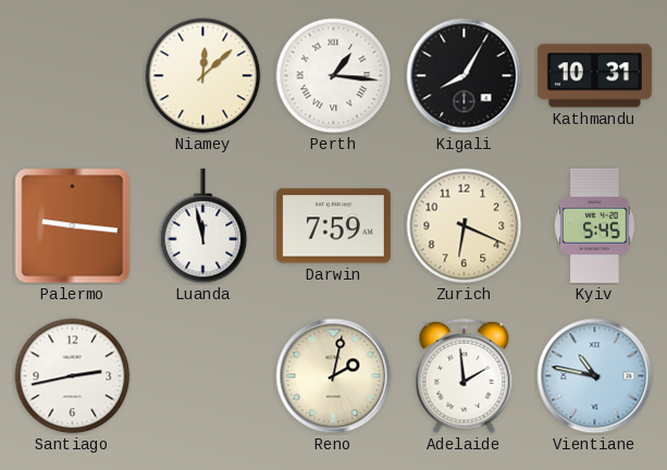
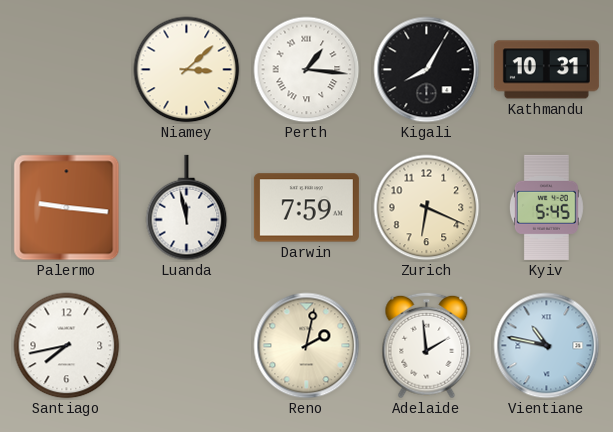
Niamey: 12:08 -> 3:08
Santiago: 2:43 -> 7:43
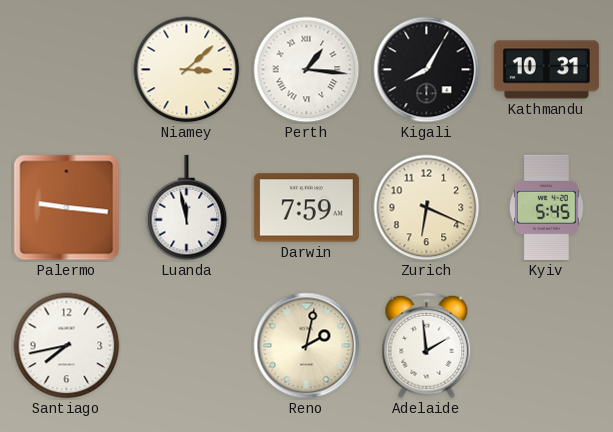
Vientiane: 10:47 -> none
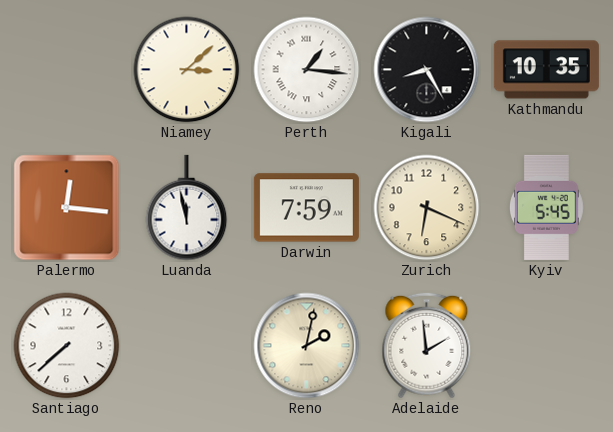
Kigali: 8:05 -> 8:25
Kathmandu: 10:31 -> 10:35
Palermo: 9:16 -> 12:16
Santiago: 7:43 -> 7:38
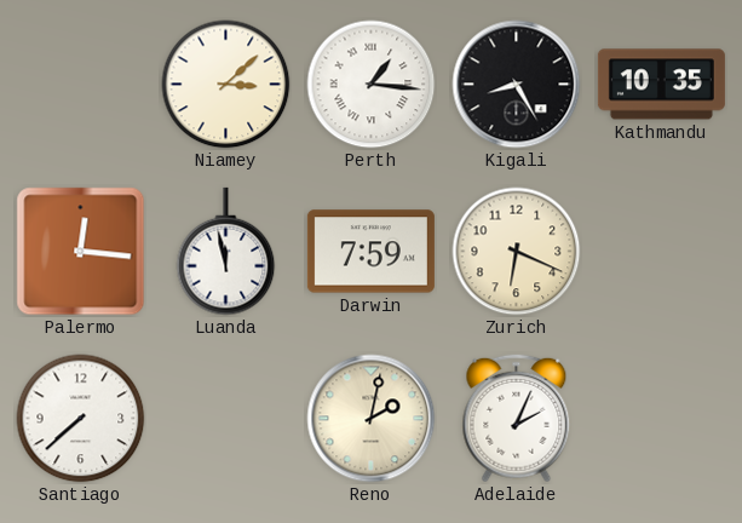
Kyiv: 5:45 -> none
Adelaide: 1:59 -> 2:04
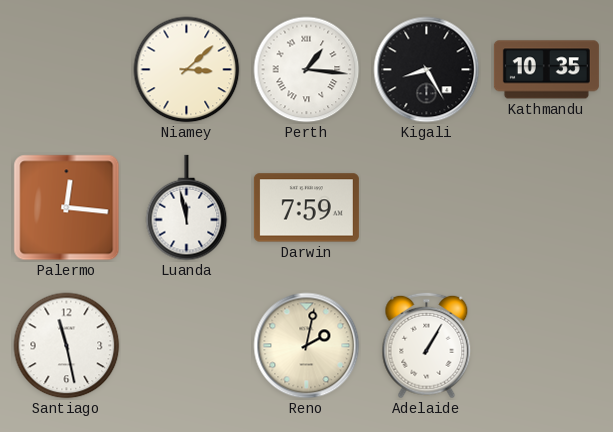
Zurich: 6:19 -> none
Santiago: 7:38 -> 11:28
Adelaide: 2:04 -> 1:05
